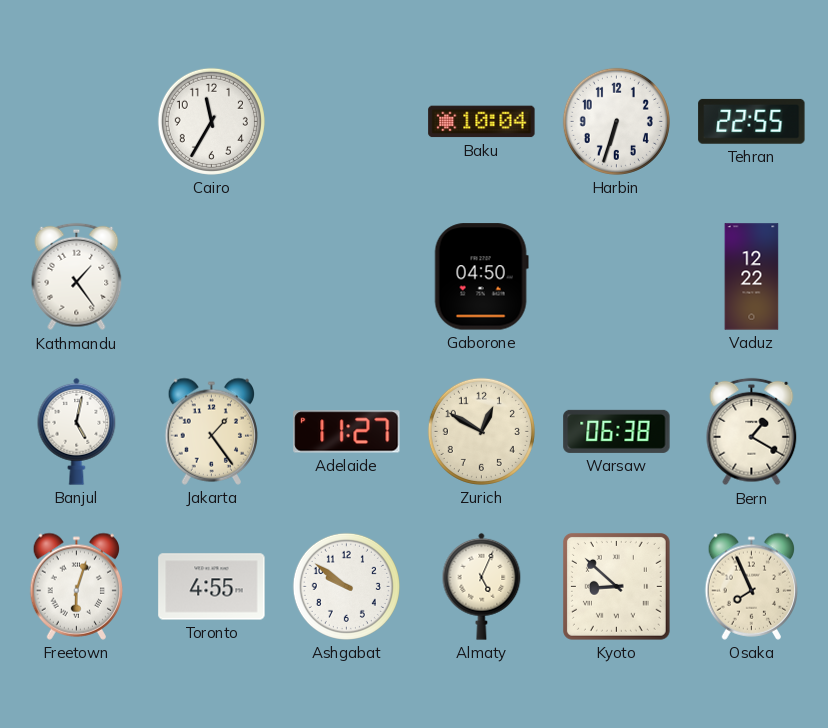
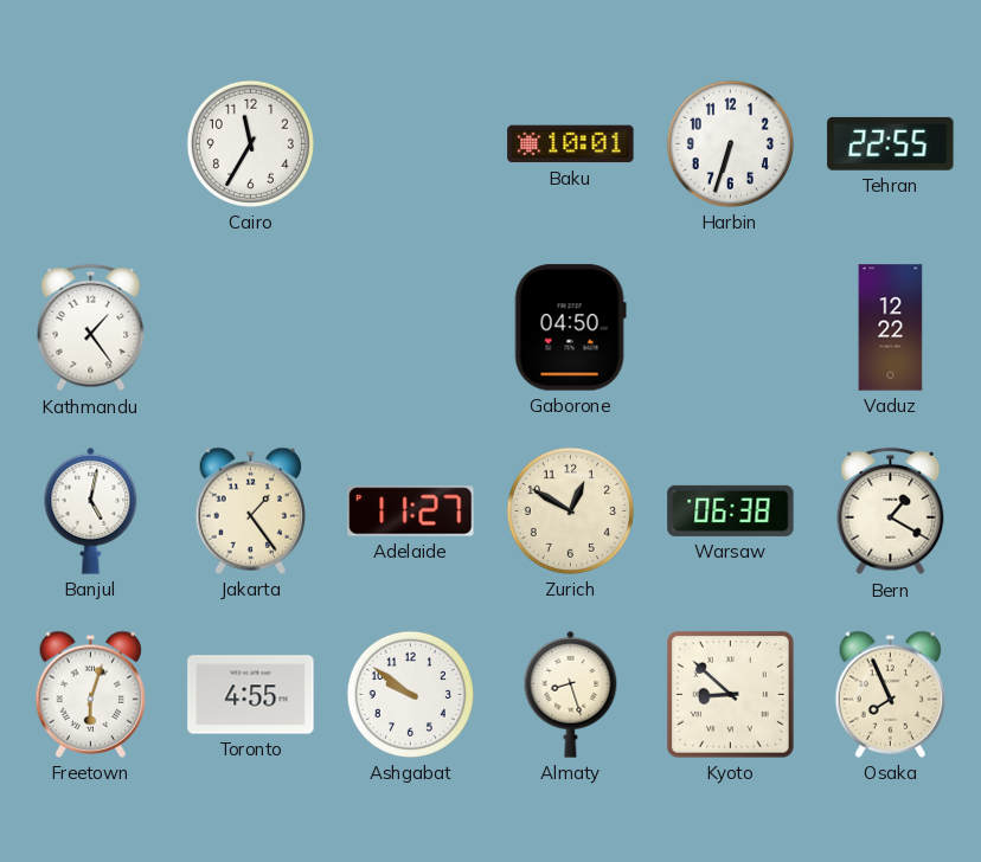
Baku: 10:04 -> 10:01
Almaty: 5:04 -> 8:27
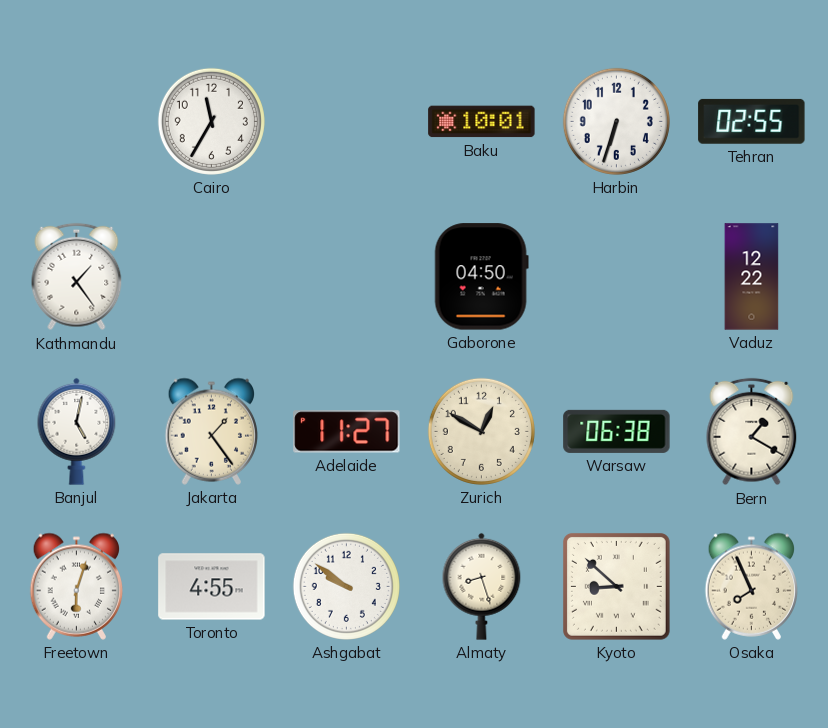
Tehran: 22:55 -> 02:55
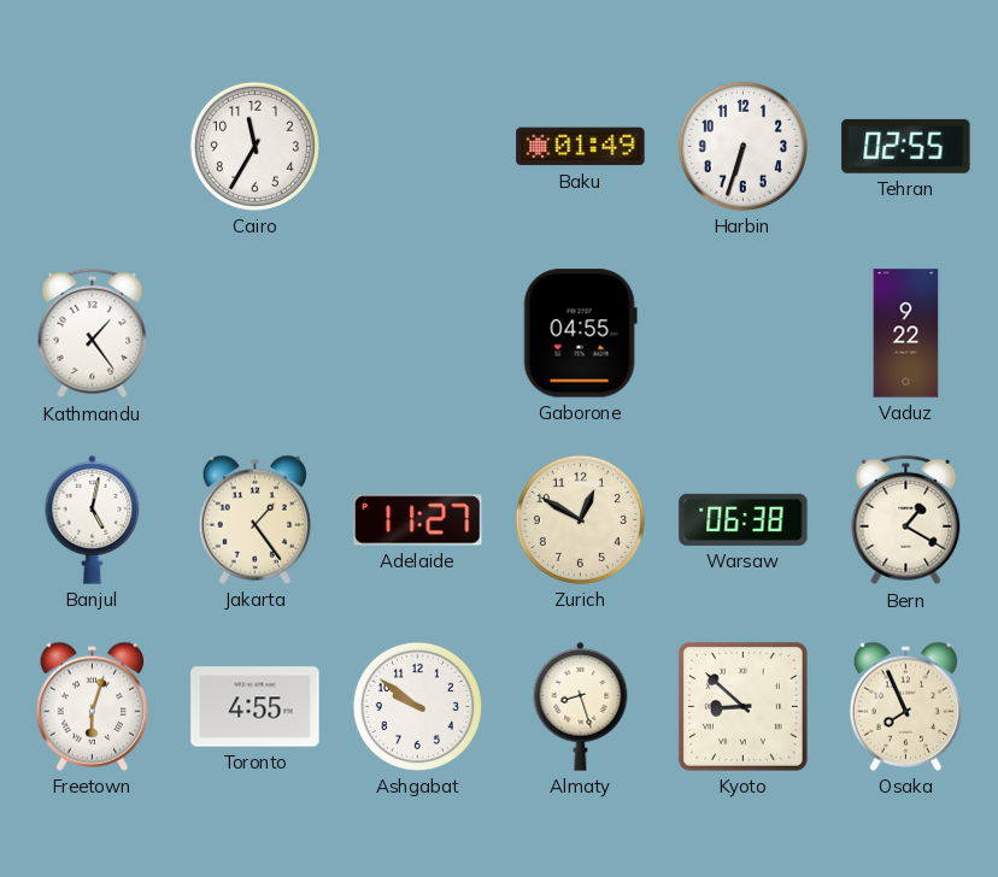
Baku: 10:01 -> 01:49
Gaborone: 04:50 -> 04:55
Vaduz: 12:22 -> 9:22
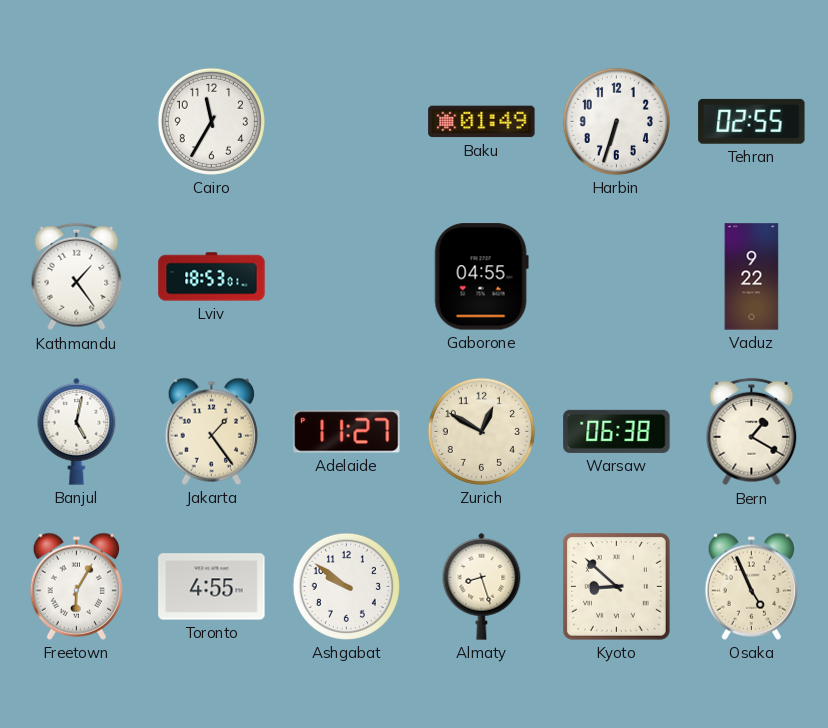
Lviv: none -> 18:53
Freetown: 6:03 -> 6:05
Osaka: 7:56 -> 4:56
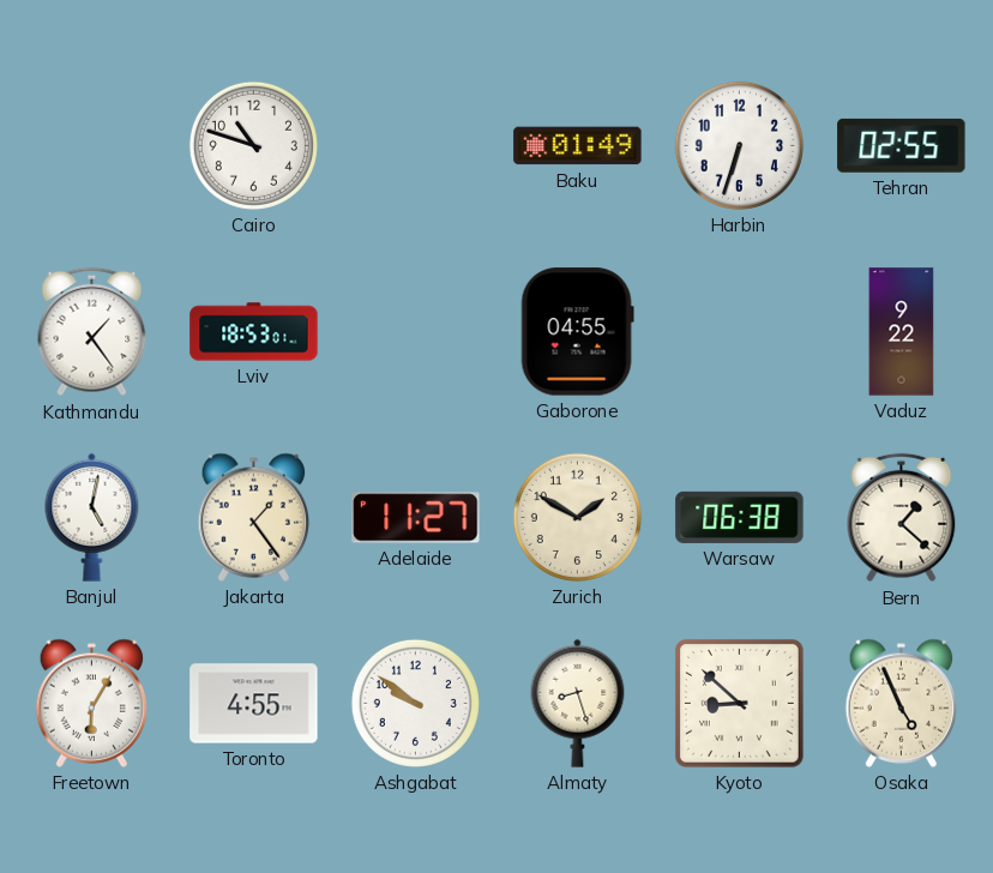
Cairo: 11:35 -> 10:48
Zurich: 12:50 -> 1:50
Bern: 1:20 -> 1:22
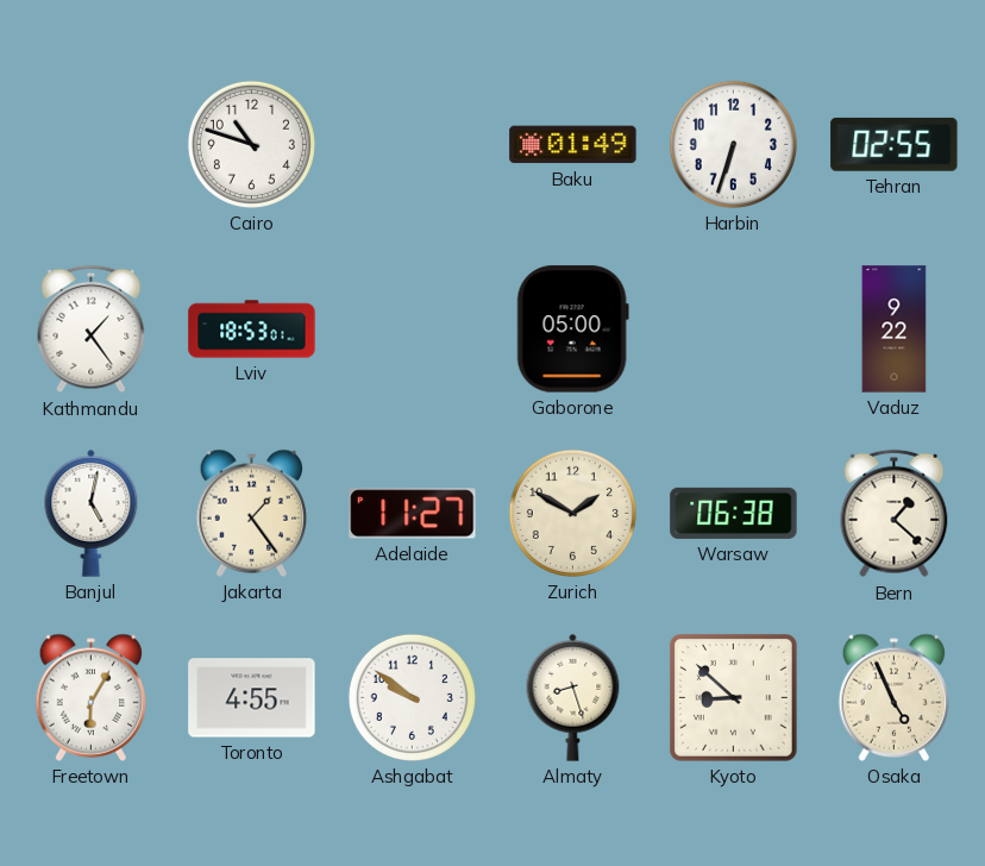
Gaborone: 04:55 -> 05:00
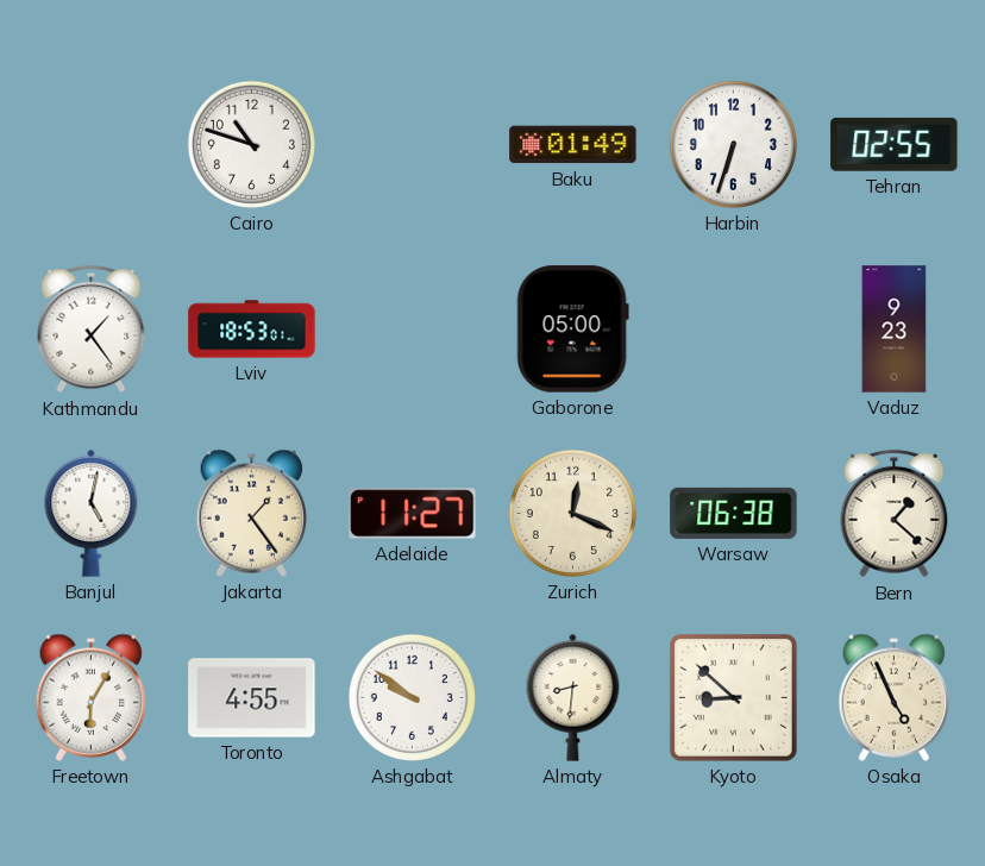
Vaduz: 9:22 -> 9:23
Zurich: 1:50 -> 12:19
Almaty: 8:27 -> 8:31
